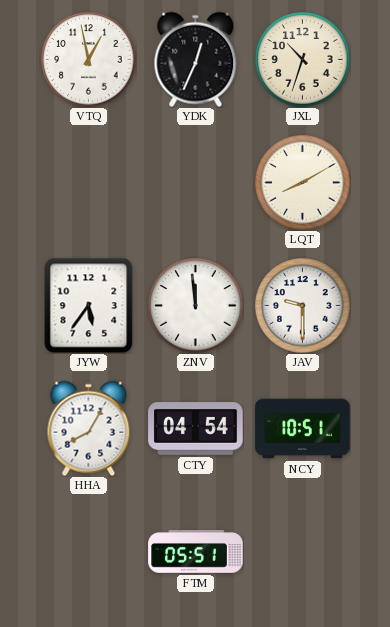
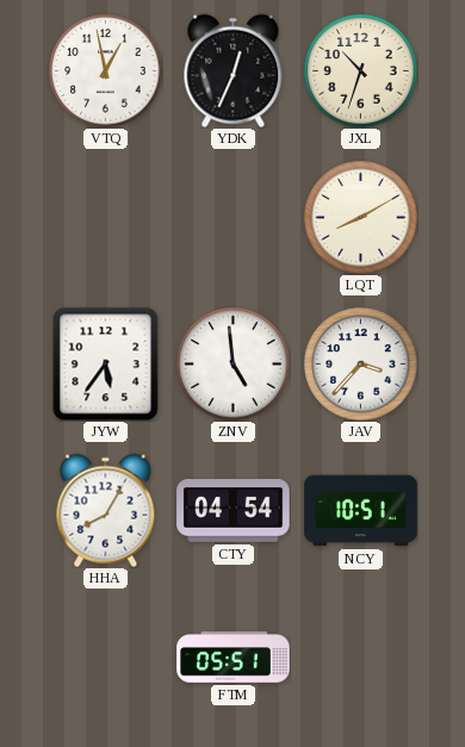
ZNV: 11:59 -> 4:59
JAV: 9:30 -> 3:37
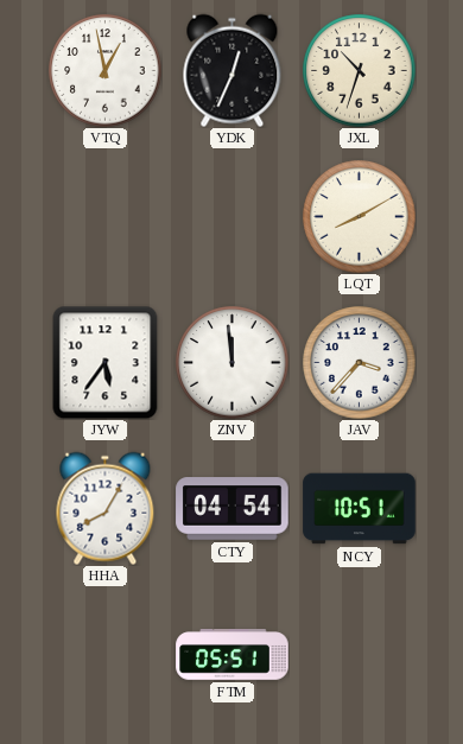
ZNV: 4:59 -> 11:59
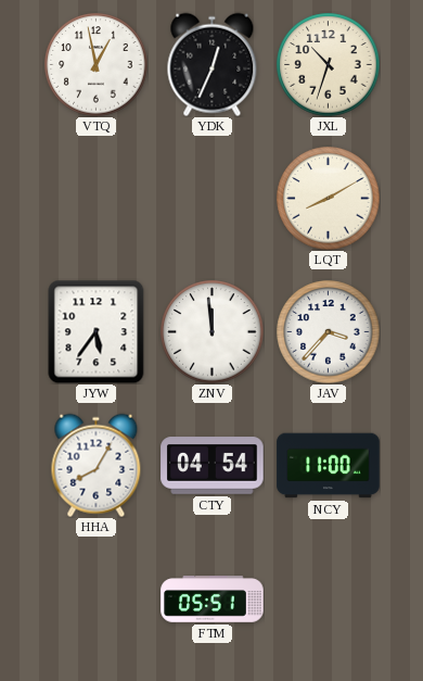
NCY: 10:51 -> 11:00
